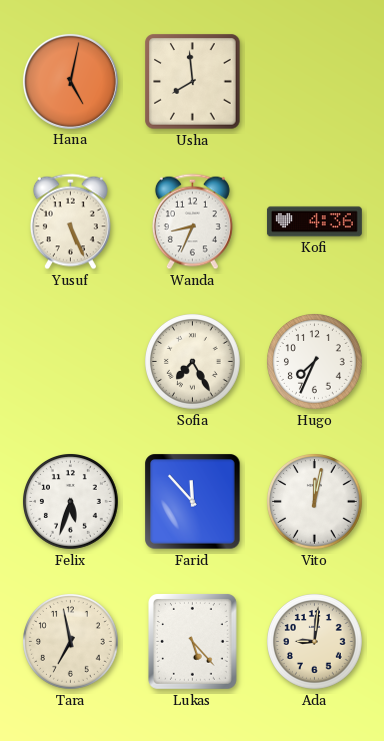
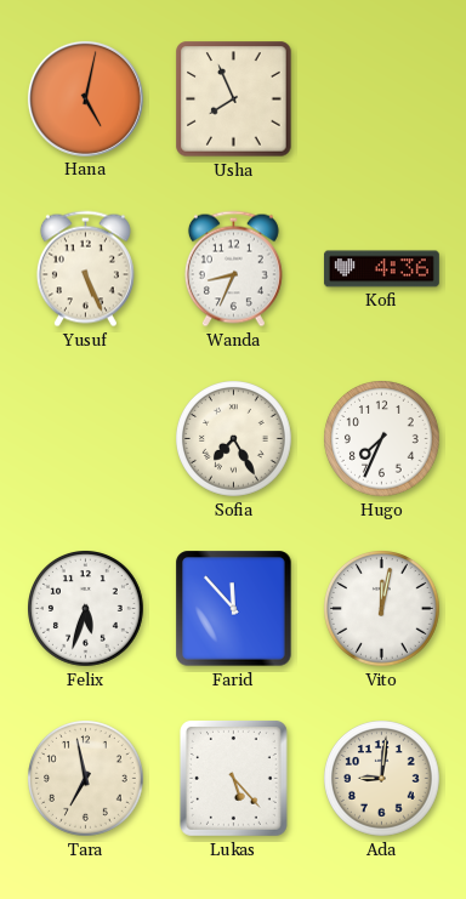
Usha: 7:59 -> 7:56
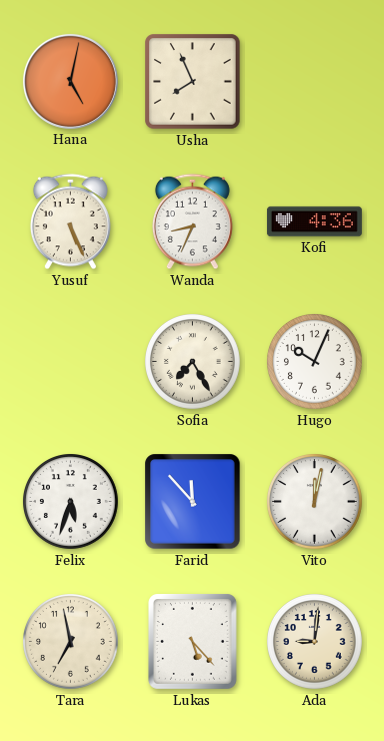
Hugo: 7:34 -> 10:04
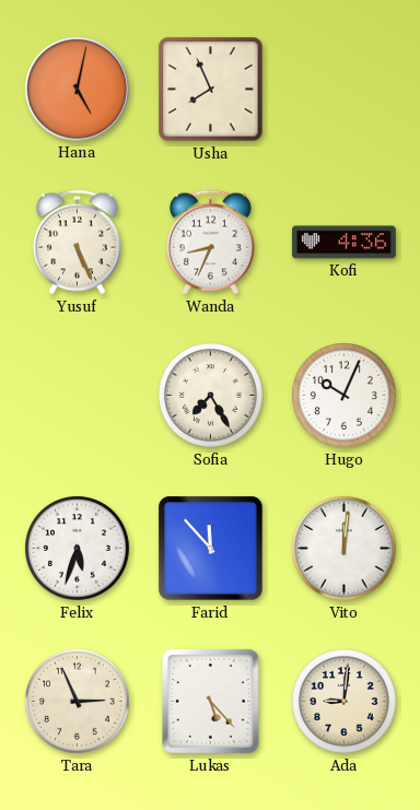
Vito: 12:02 -> 12:01
Tara: 6:58 -> 2:56
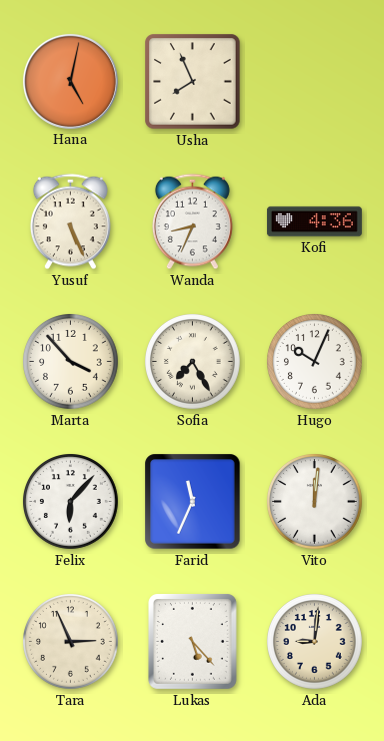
Marta: none -> 3:53
Felix: 5:33 -> 6:07
Farid: 11:53 -> 11:34
